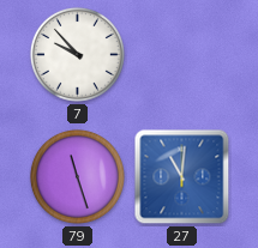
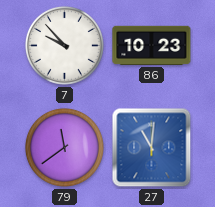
86: none -> 10:23
79: 11:27 -> 11:39
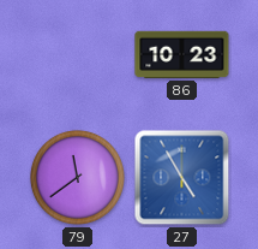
7: 9:53 -> none
27: 11:01 -> 4:55
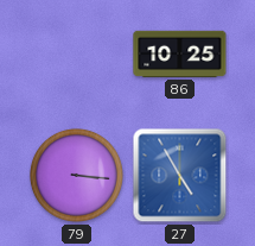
86: 10:23 -> 10:25
79: 11:39 -> 3:16
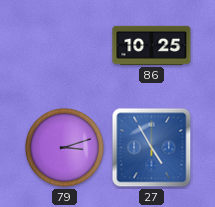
79: 3:16 -> 3:12
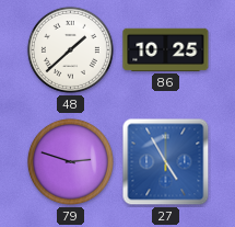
48: none -> 1:38
79: 3:12 -> 2:48
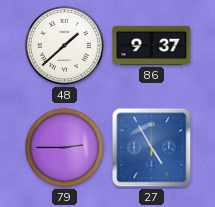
86: 10:25 -> 9:37
79: 2:48 -> 2:45
